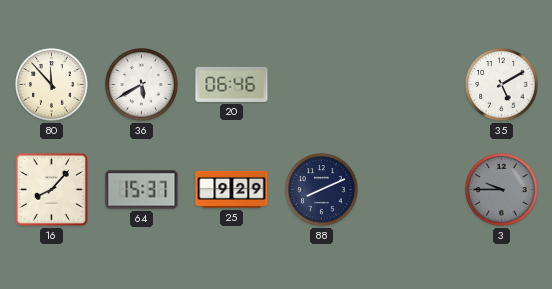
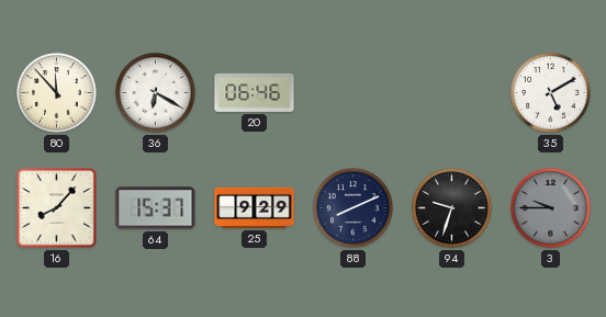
36: 5:40 -> 6:20
94: none -> 9:33
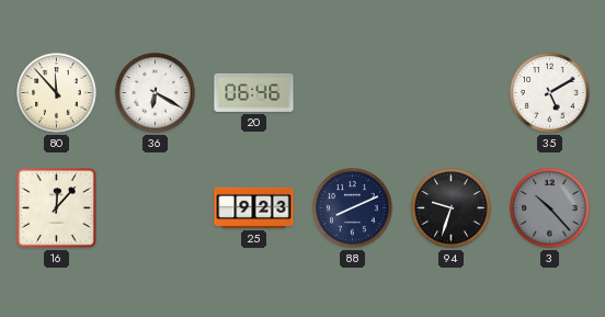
16: 8:07 -> 12:07
64: 15:37 -> none
25: 9:29 -> 9:23
3: 9:45 -> 10:23
